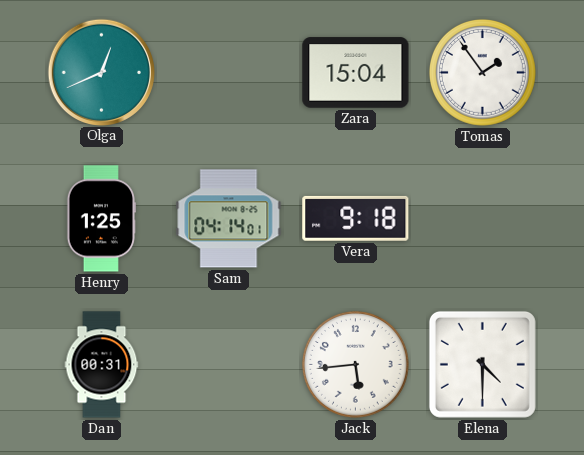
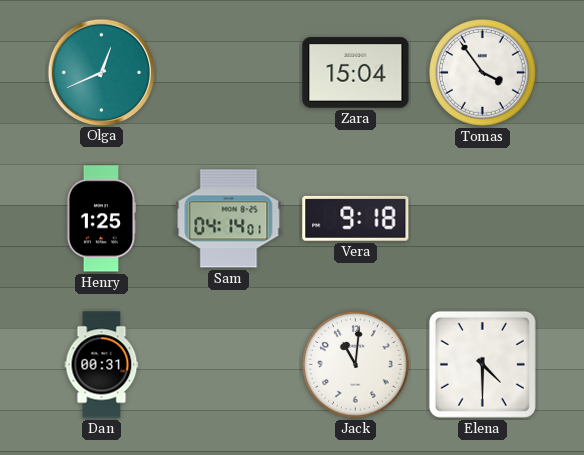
Tomas: 1:54 -> 3:54
Jack: 5:44 -> 11:01
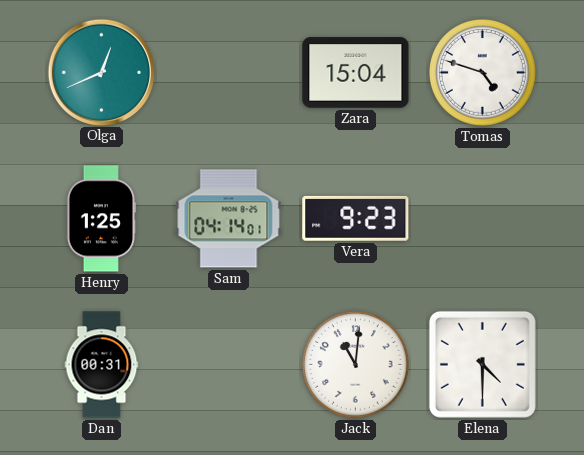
Tomas: 3:54 -> 4:48
Vera: 9:18 -> 9:23
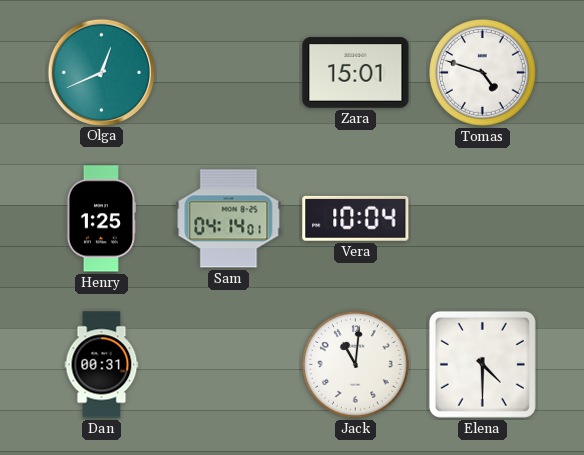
Zara: 15:04 -> 15:01
Vera: 9:23 -> 10:04
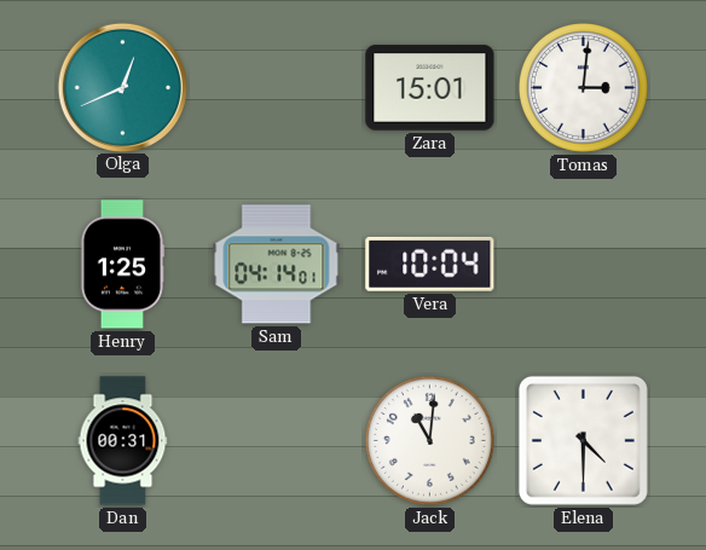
Tomas: 4:48 -> 3:01
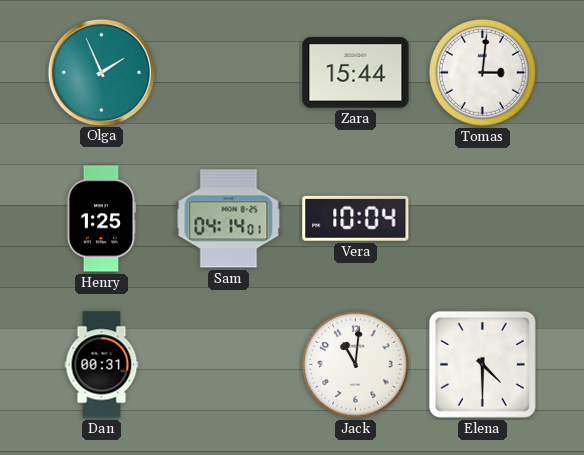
Olga: 12:41 -> 1:56
Zara: 15:01 -> 15:44
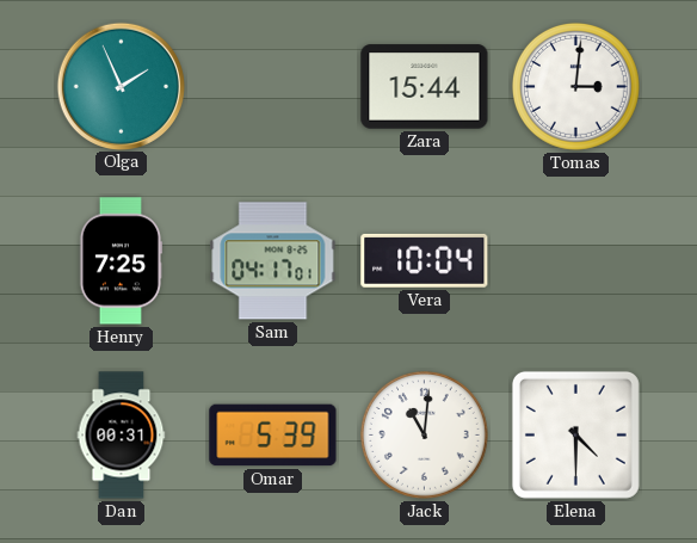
Henry: 1:25 -> 7:25
Sam: 04:14 -> 04:17
Omar: none -> 5:39
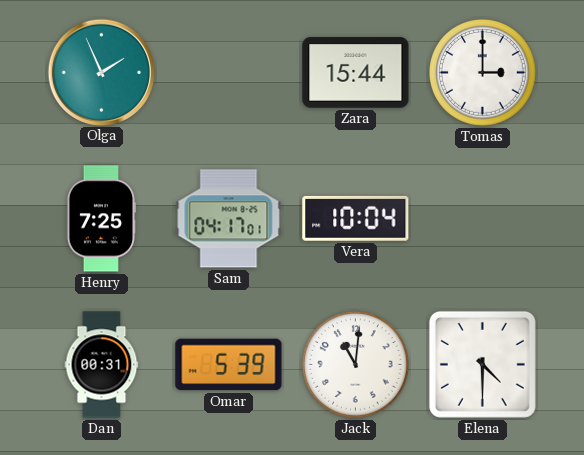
Tomas: 3:01 -> 3:00
